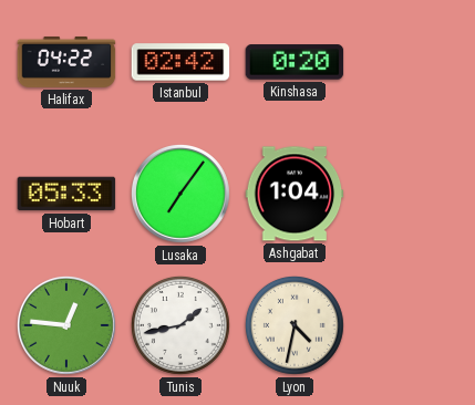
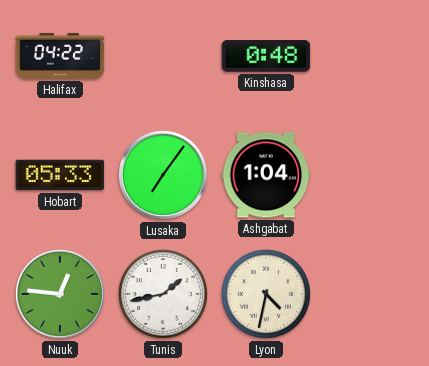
Istanbul: 02:42 -> none
Kinshasa: 0:20 -> 0:48
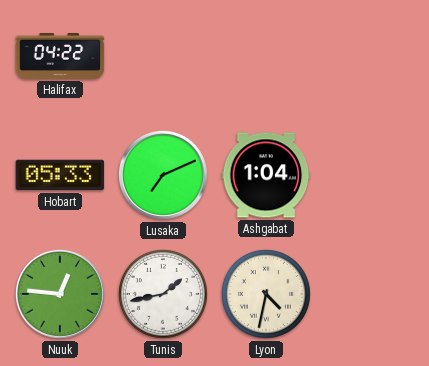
Kinshasa: 0:48 -> none
Lusaka: 7:06 -> 7:11
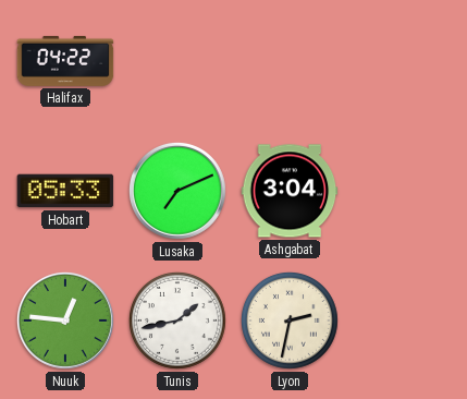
Ashgabat: 1:04 -> 3:04
Lyon: 4:32 -> 2:32
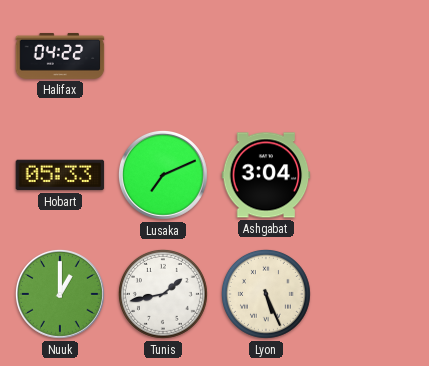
Nuuk: 12:46 -> 1:00
Lyon: 2:32 -> 5:26
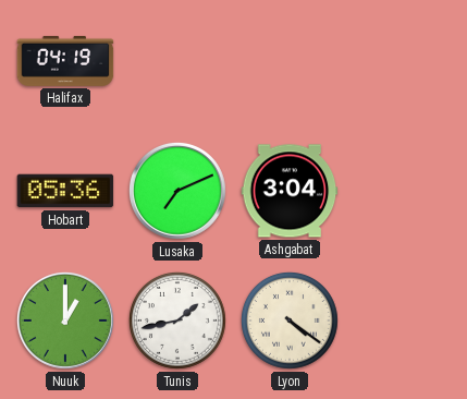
Halifax: 04:22 -> 04:19
Hobart: 05:33 -> 05:36
Lyon: 5:26 -> 4:21
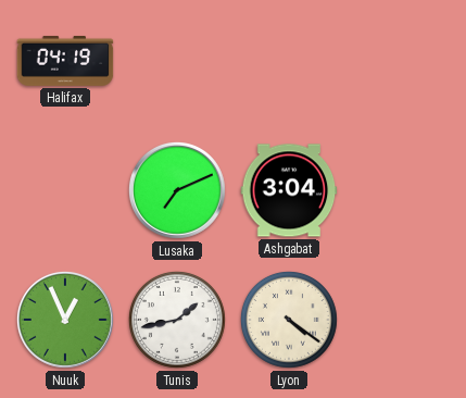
Hobart: 05:36 -> none
Nuuk: 1:00 -> 12:56
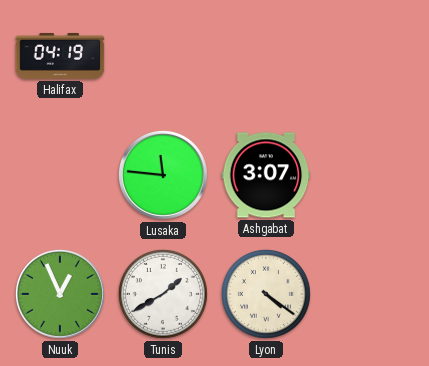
Lusaka: 7:11 -> 11:46
Ashgabat: 3:04 -> 3:07
Tunis: 1:43 -> 1:40
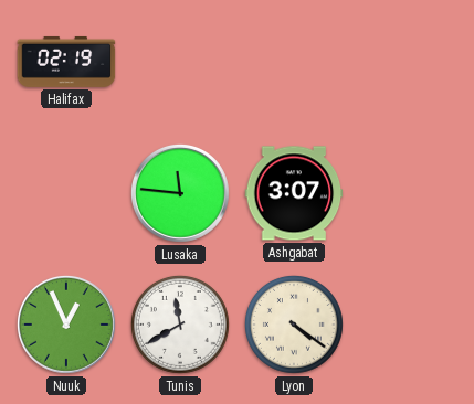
Halifax: 04:19 -> 02:19
Tunis: 1:40 -> 11:40
